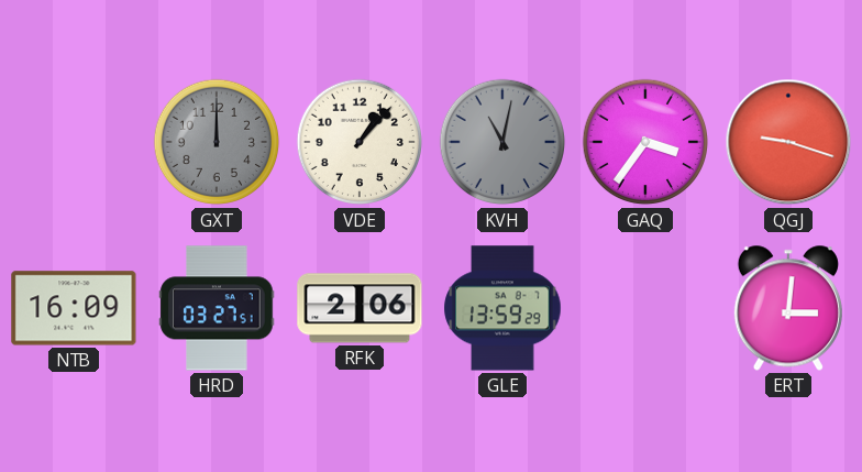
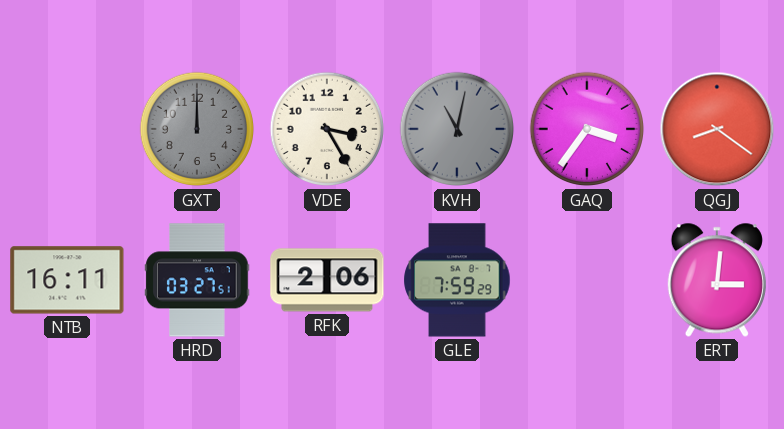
VDE: 1:07 -> 3:25
QGJ: 9:18 -> 8:21
NTB: 16:09 -> 16:11
GLE: 13:59 -> 7:59
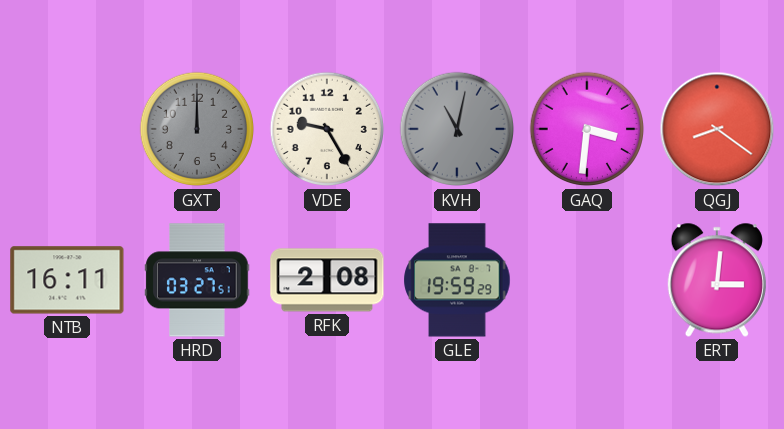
VDE: 3:25 -> 9:25
GAQ: 3:36 -> 3:31
RFK: 2:06 -> 2:08
GLE: 7:59 -> 19:59
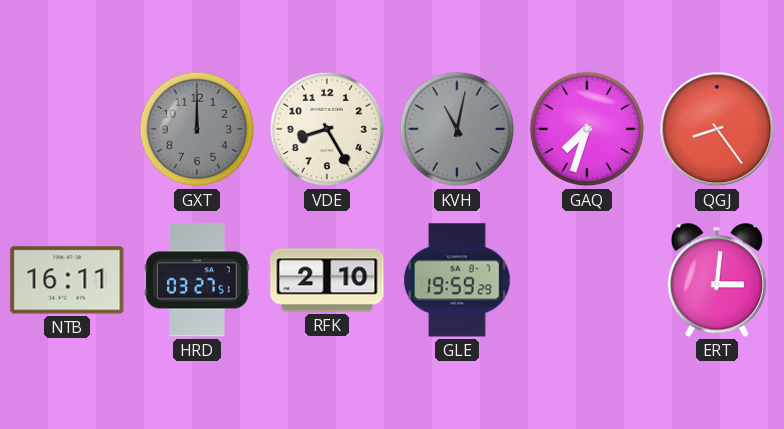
VDE: 9:25 -> 8:25
GAQ: 3:31 -> 7:33
QGJ: 8:21 -> 8:24
RFK: 2:08 -> 2:10
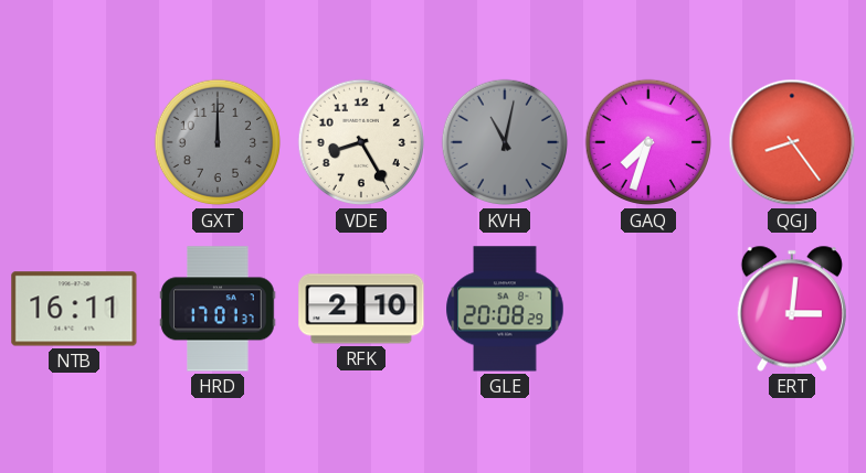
HRD: 03:27 -> 17:01
GLE: 19:59 -> 20:08
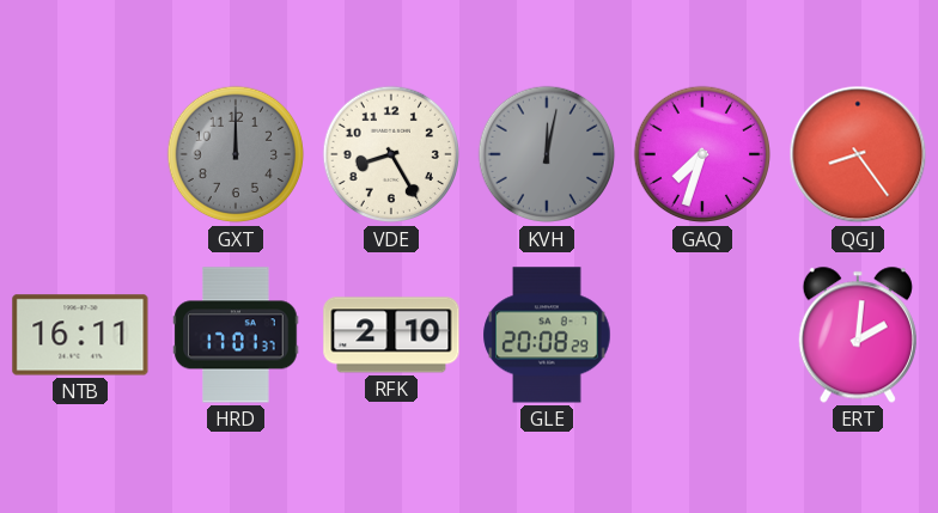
KVH: 11:02 -> 12:02
ERT: 3:01 -> 2:01
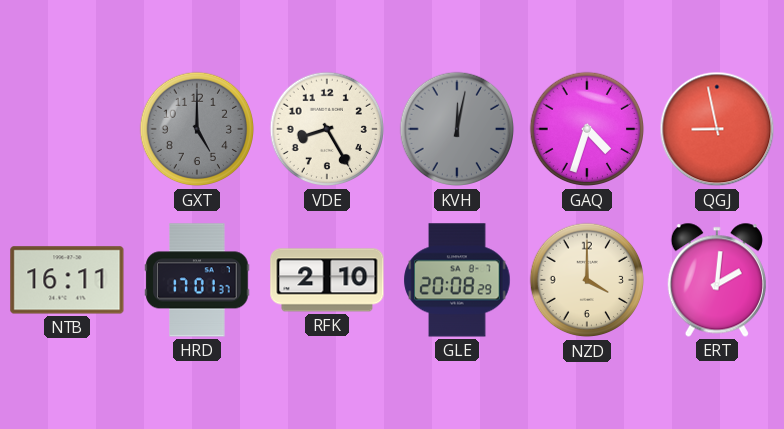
GXT: 12:00 -> 5:00
GAQ: 7:33 -> 4:33
QGJ: 8:24 -> 8:58
NZD: none -> 4:00
